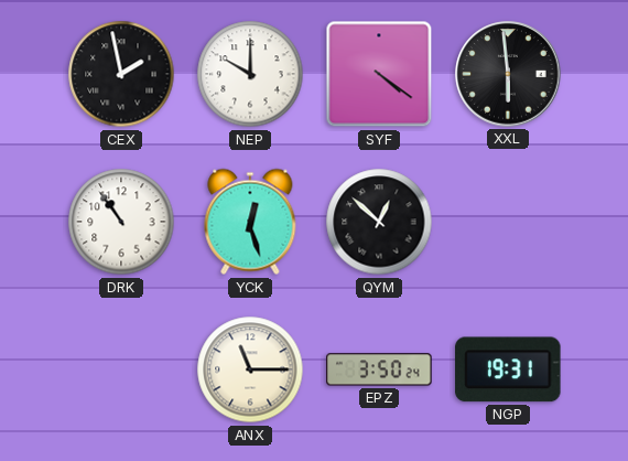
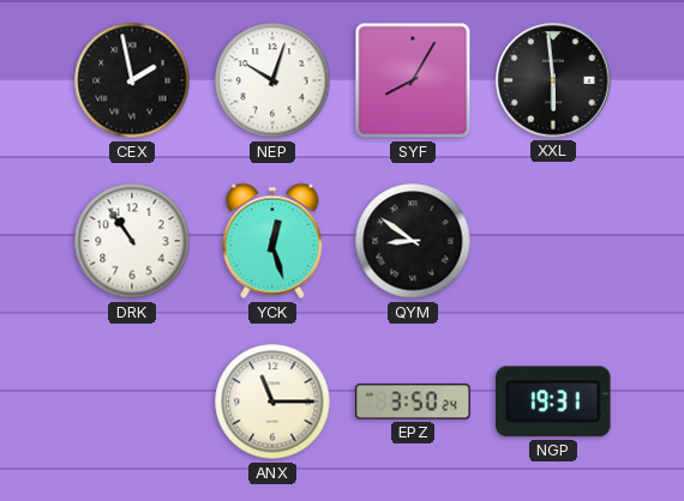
NEP: 10:00 -> 10:03
SYF: 4:21 -> 8:05
QYM: 12:52 -> 8:51
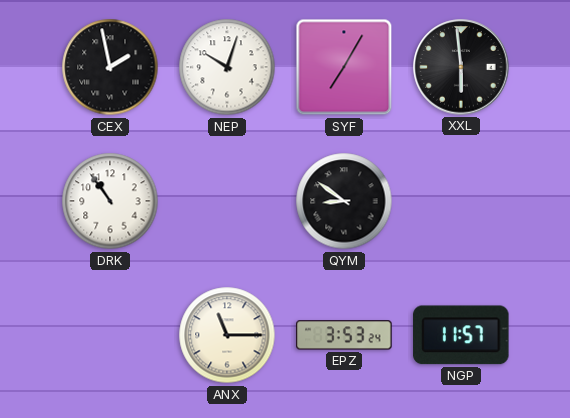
SYF: 8:05 -> 7:05
YCK: 12:27 -> none
EPZ: 3:50 -> 3:53
NGP: 19:31 -> 11:57
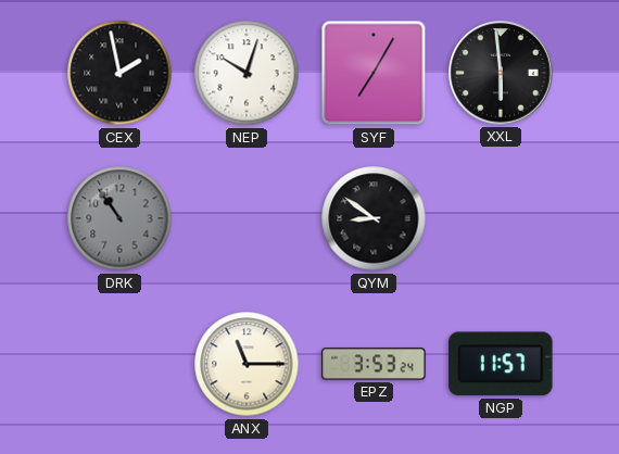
DRK dial: white -> grey
